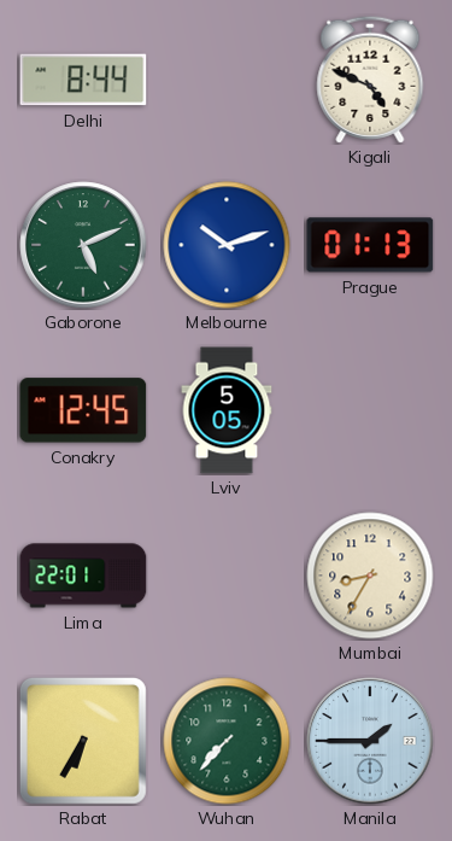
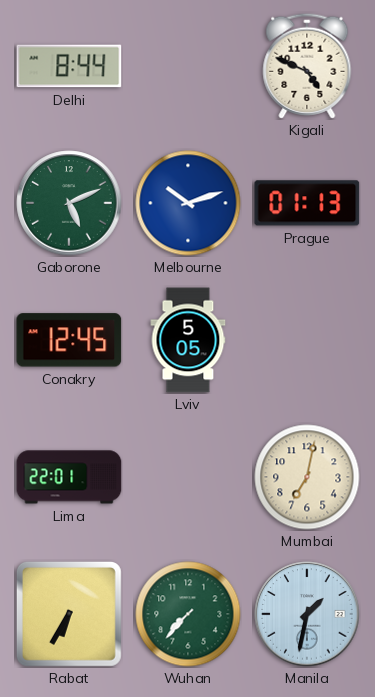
Mumbai: 8:35 -> 7:02
Manila: 1:45 -> 1:32
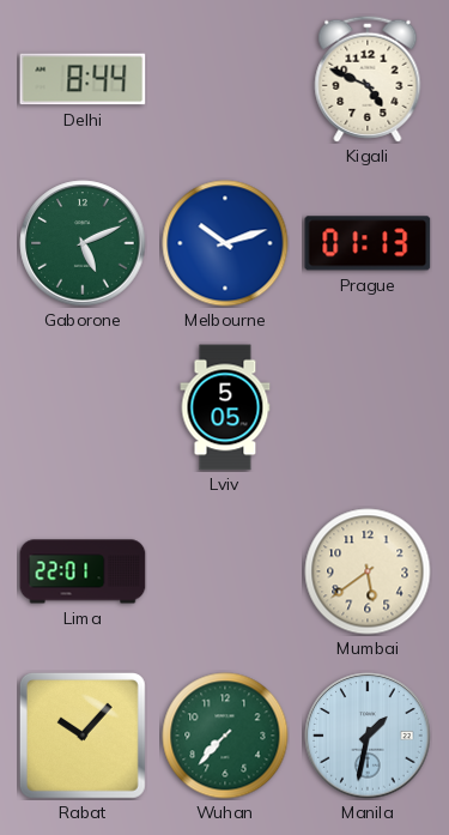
Conakry: 12:45 -> none
Mumbai: 7:02 -> 5:39
Rabat: 6:35 -> 10:07
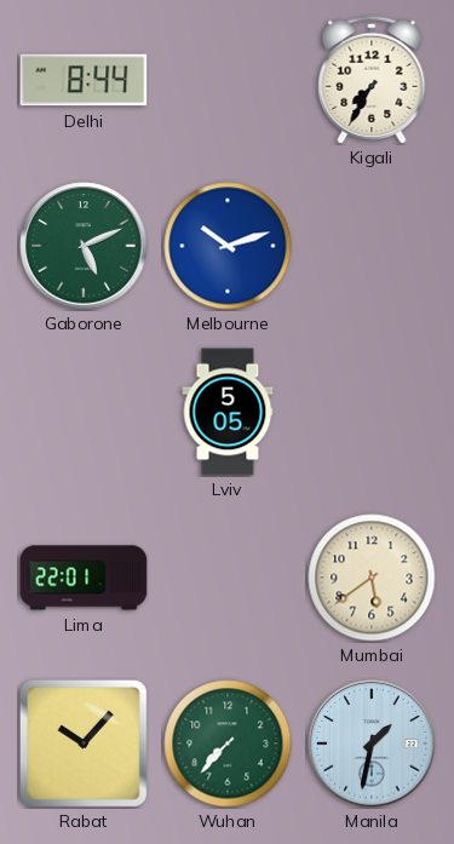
Kigali: 4:49 -> 7:35
Prague: 01:13 -> none
